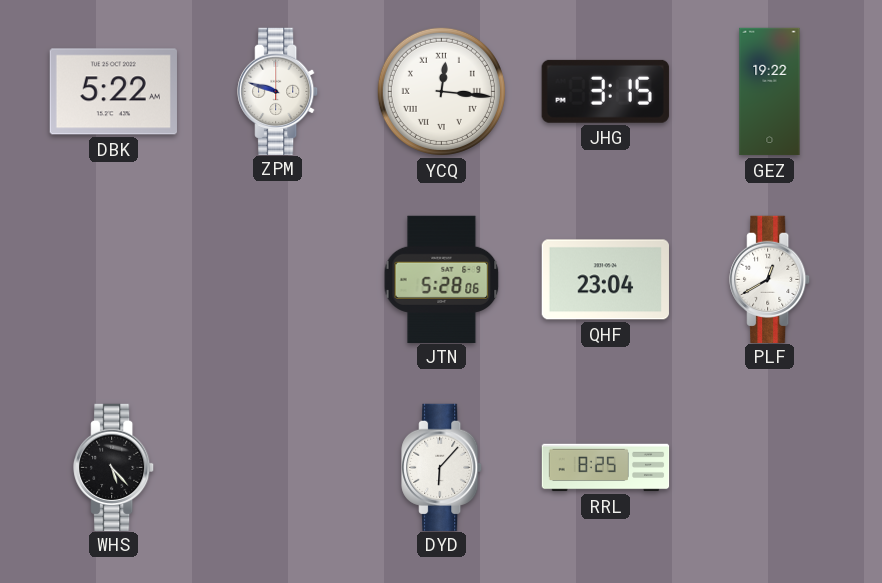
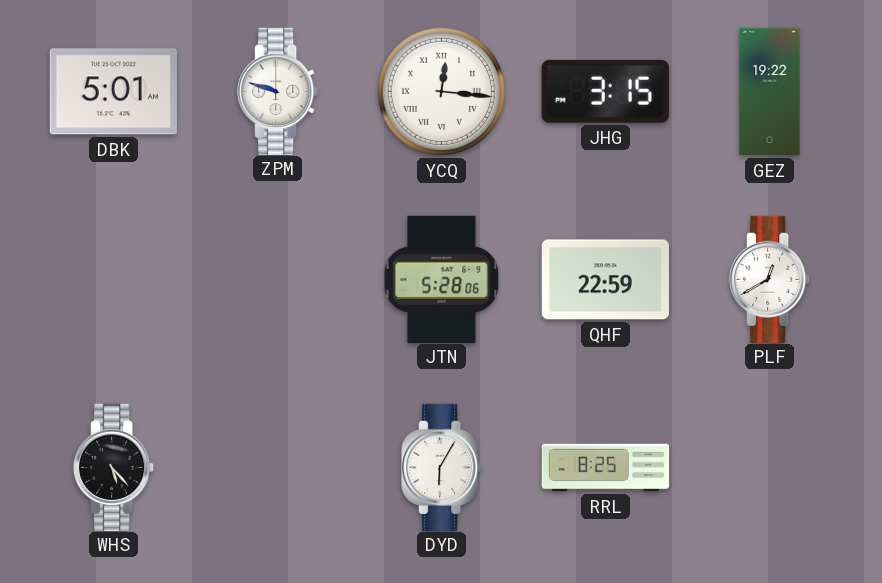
DBK: 5:22 -> 5:01
QHF: 23:04 -> 22:59
DYD: 6:07 -> 6:05
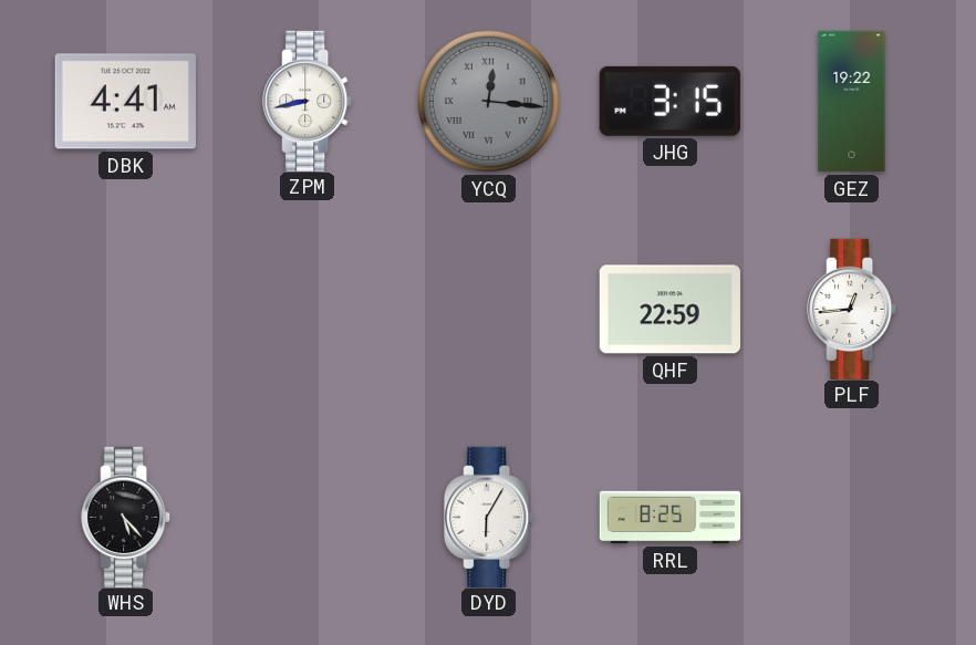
DBK: 5:01 -> 4:41
ZPM: 9:48 -> 8:43
YCQ dial: white -> grey
JTN: 5:28 -> none
PLF: 12:40 -> 12:44
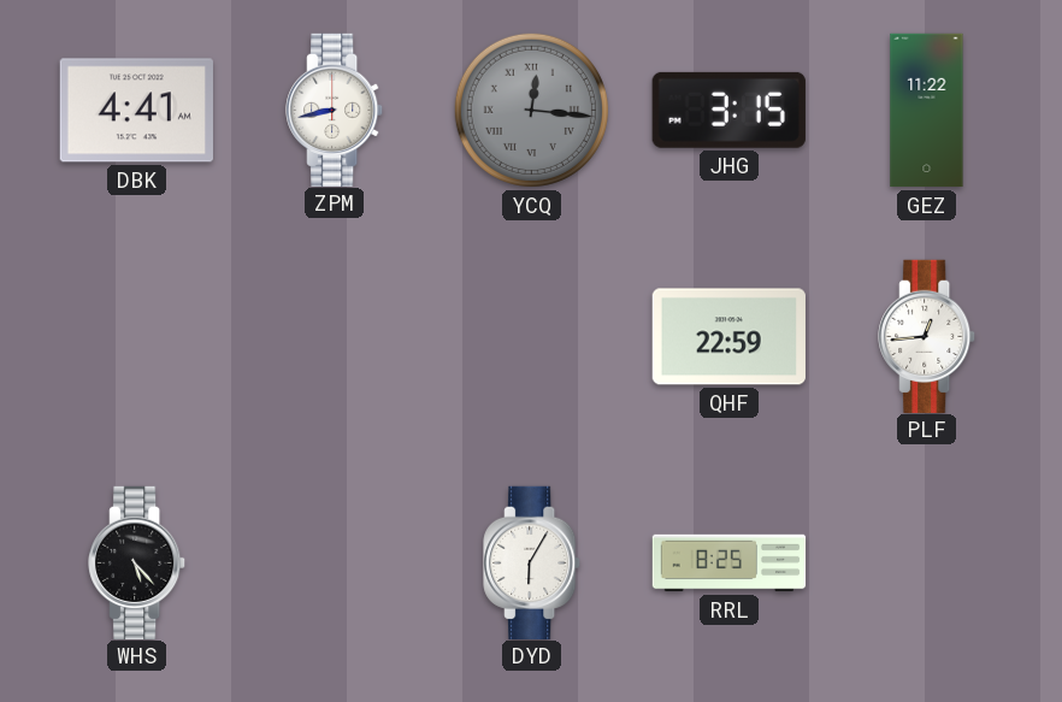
GEZ: 19:22 -> 11:22
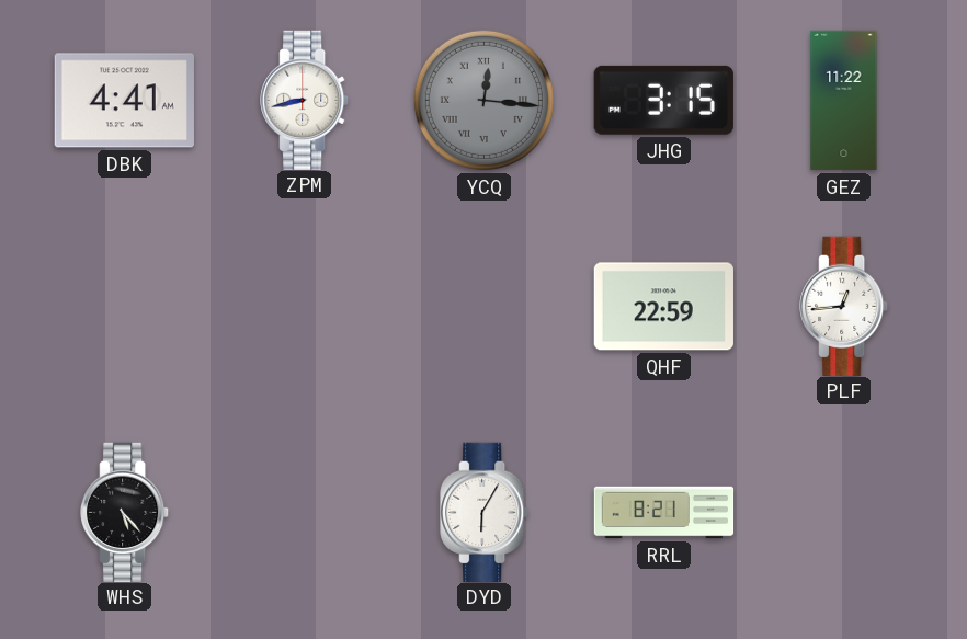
RRL: 8:25 -> 8:21
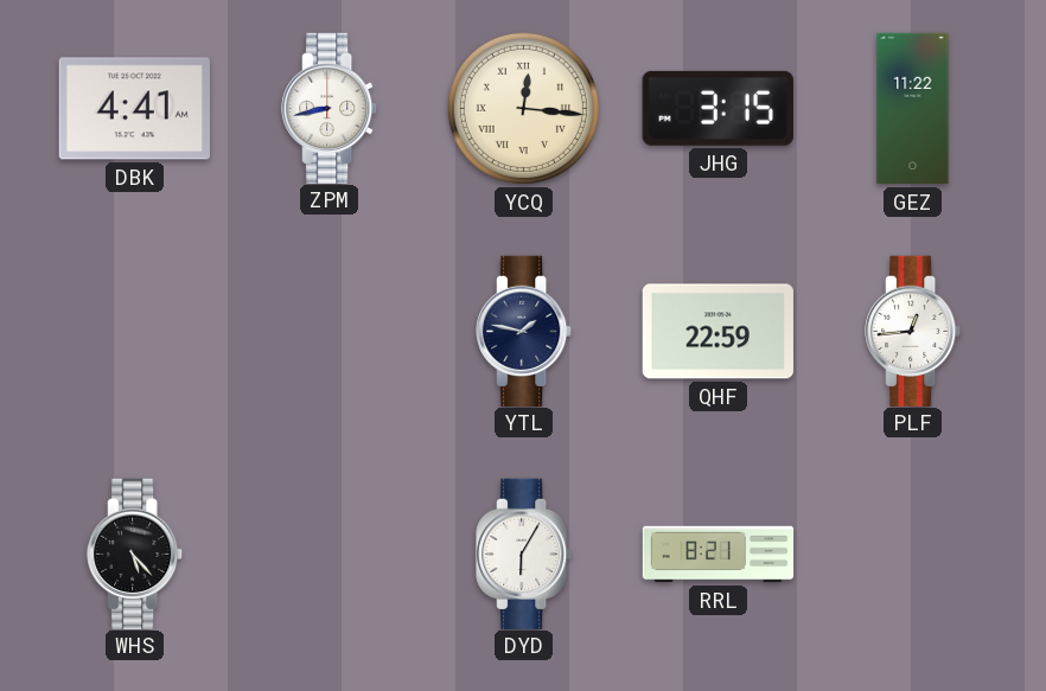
YCQ dial: grey -> cream
YTL: none -> 1:47
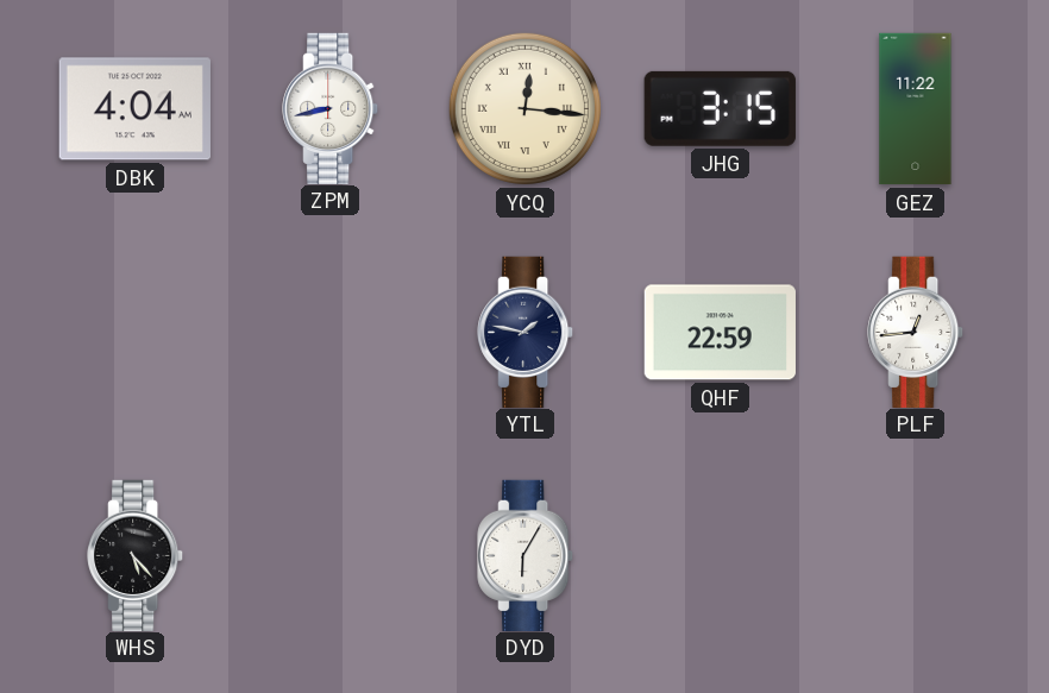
DBK: 4:41 -> 4:04
RRL: 8:21 -> none
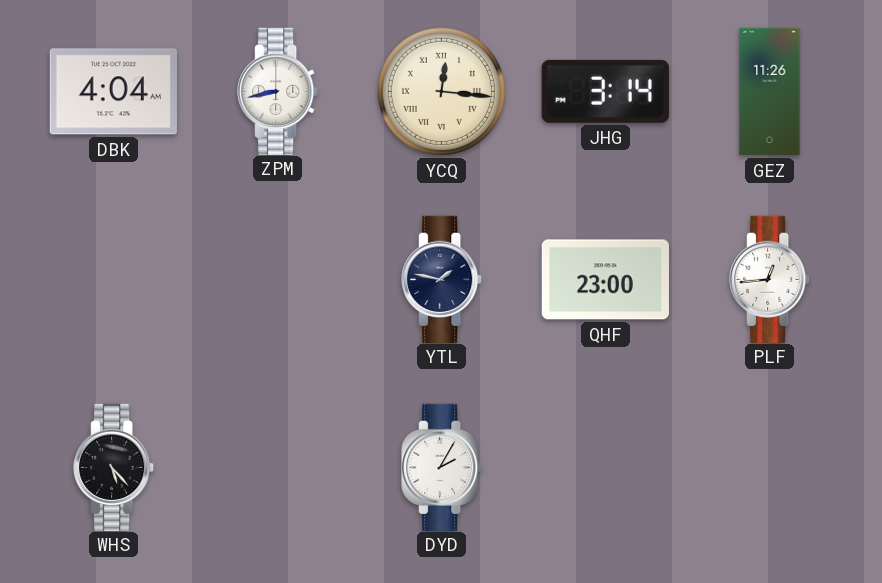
JHG: 3:15 -> 3:14
GEZ: 11:22 -> 11:26
QHF: 22:59 -> 23:00
DYD: 6:05 -> 2:05
